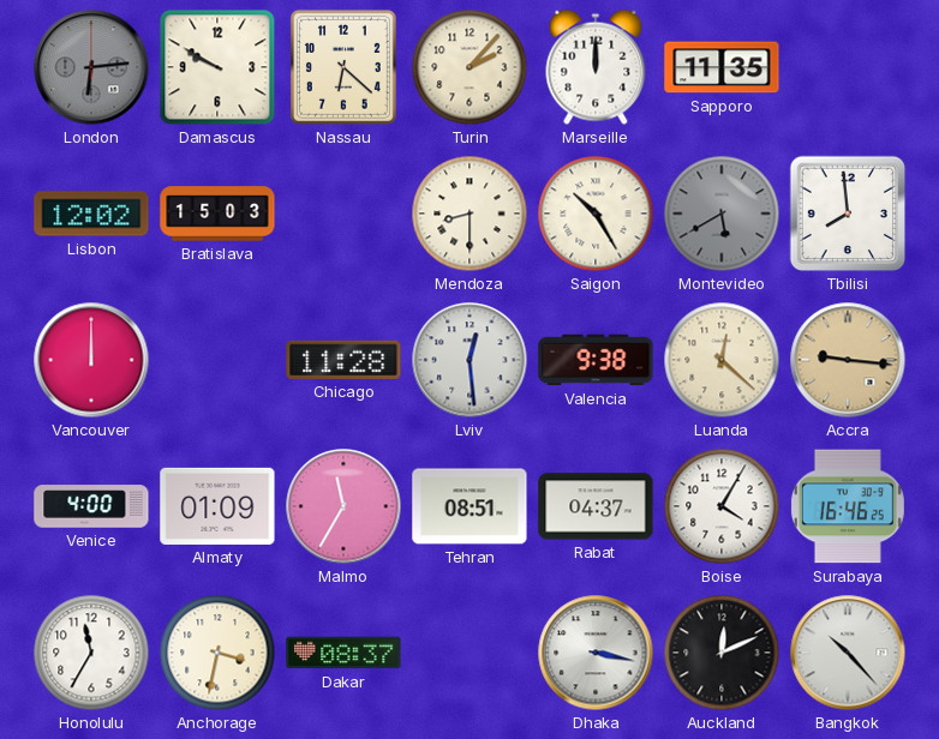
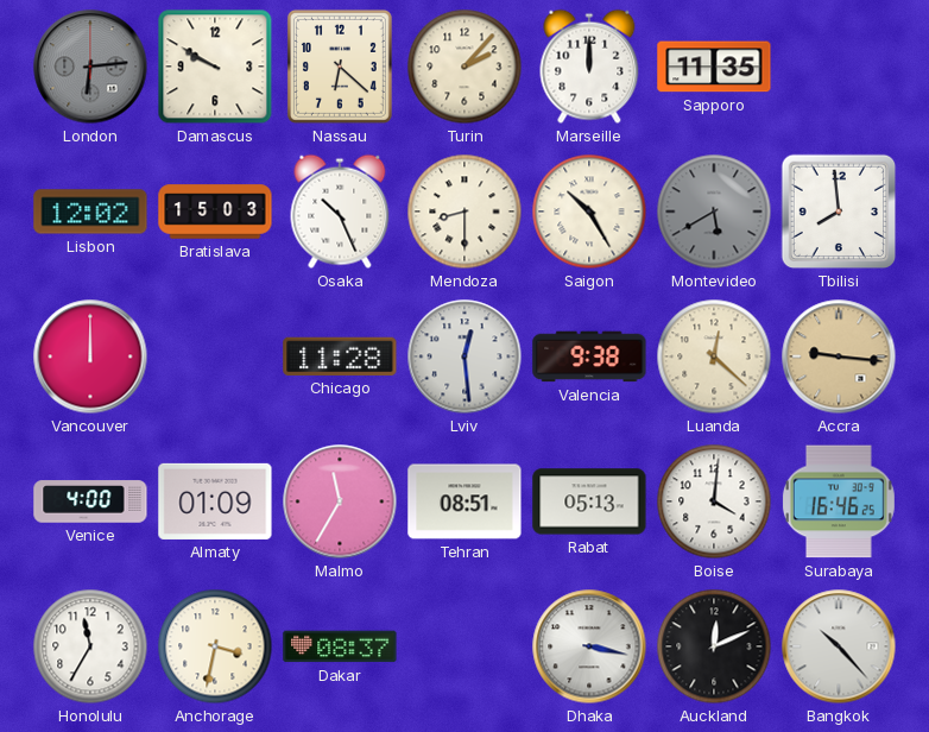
Osaka: none -> 10:26
Rabat: 04:37 -> 05:13
Boise: 4:05 -> 4:01
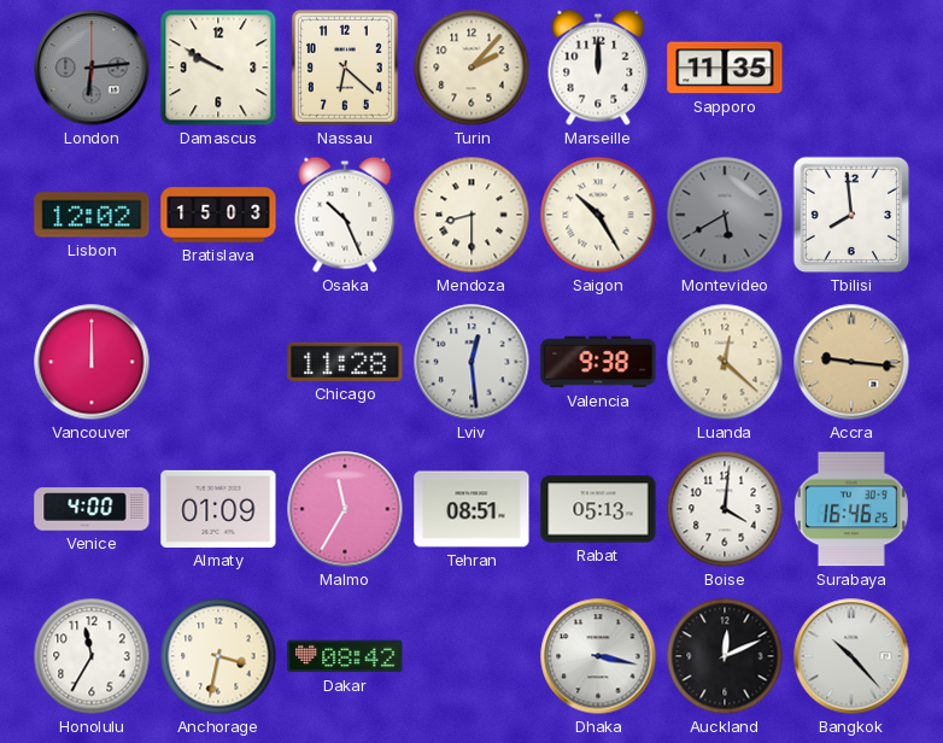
Dakar: 08:37 -> 08:42
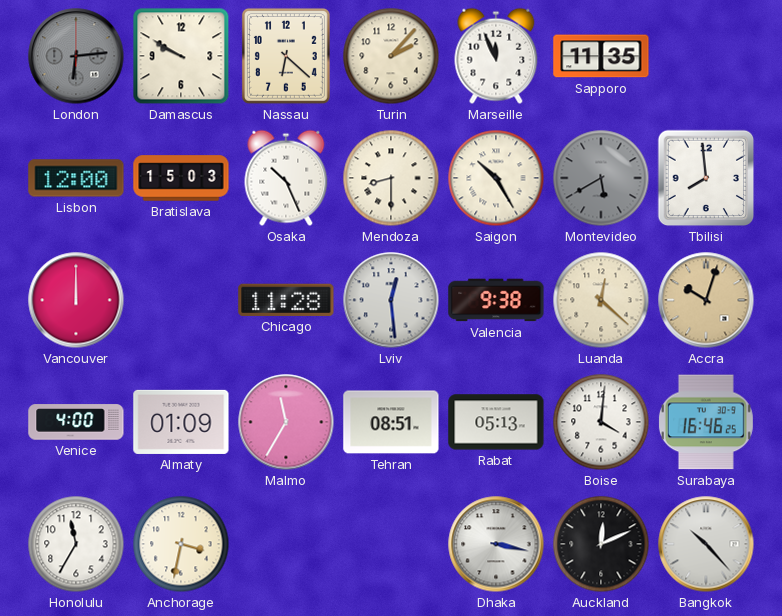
Marseille: 12:00 -> 11:56
Lisbon: 12:02 -> 12:00
Accra: 9:16 -> 10:03
Dakar: 08:42 -> none
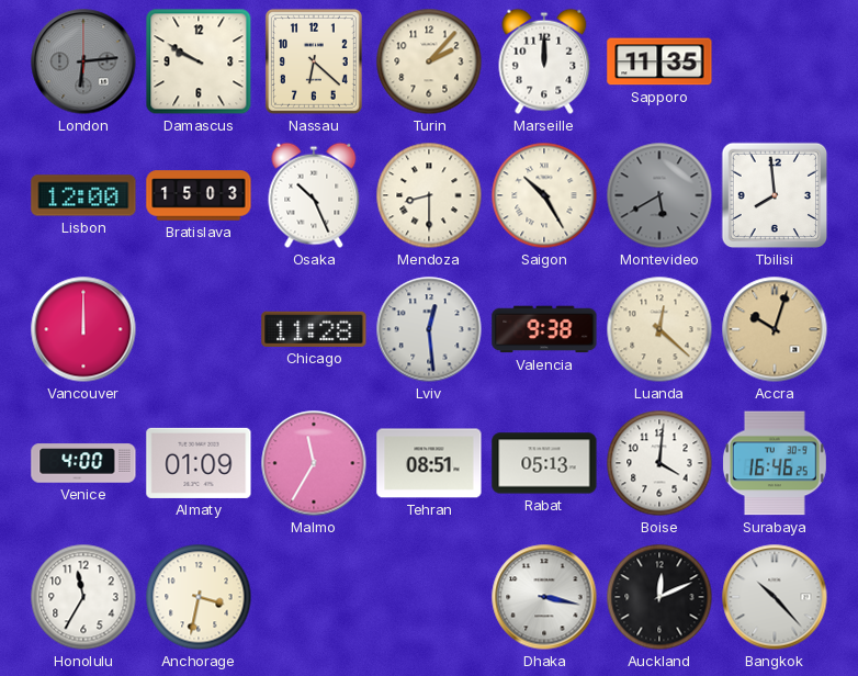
Marseille: 11:56 -> 12:00
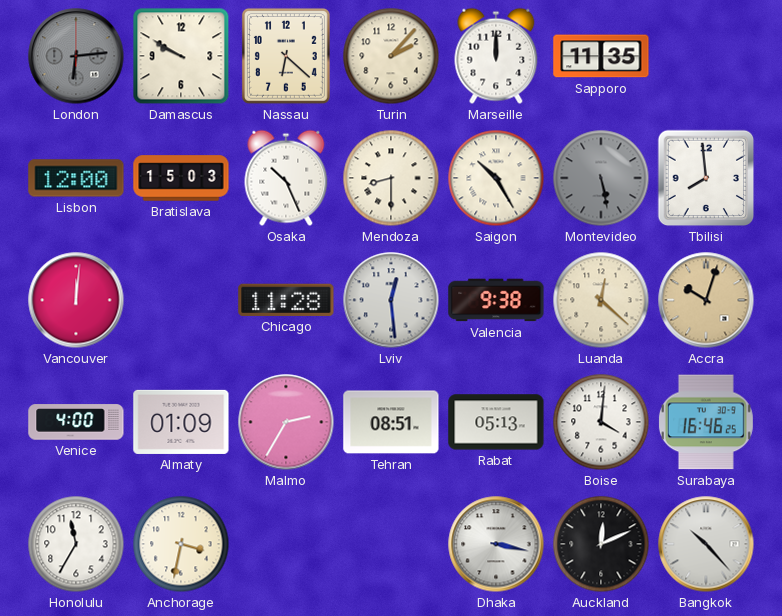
Montevideo: 5:40 -> 5:28
Vancouver: 12:00 -> 12:01
Malmo: 11:35 -> 2:35
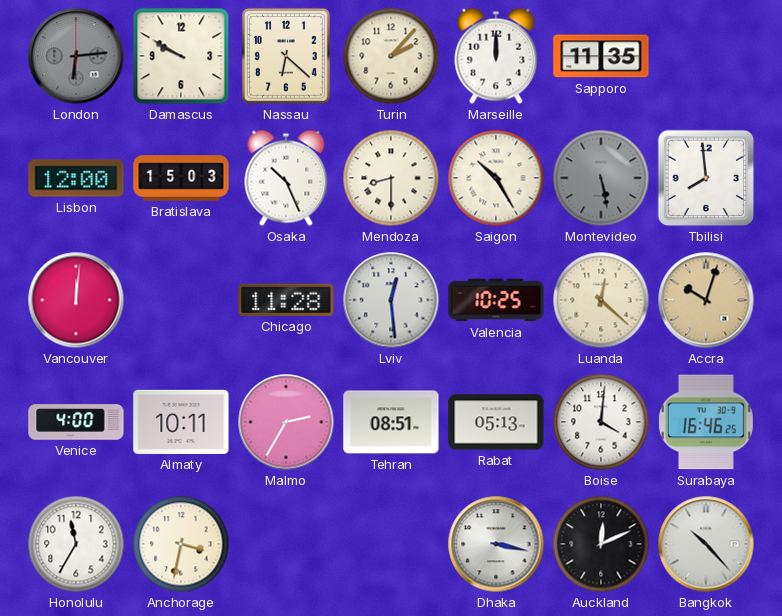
Valencia: 9:38 -> 10:25
Almaty: 01:09 -> 10:11
